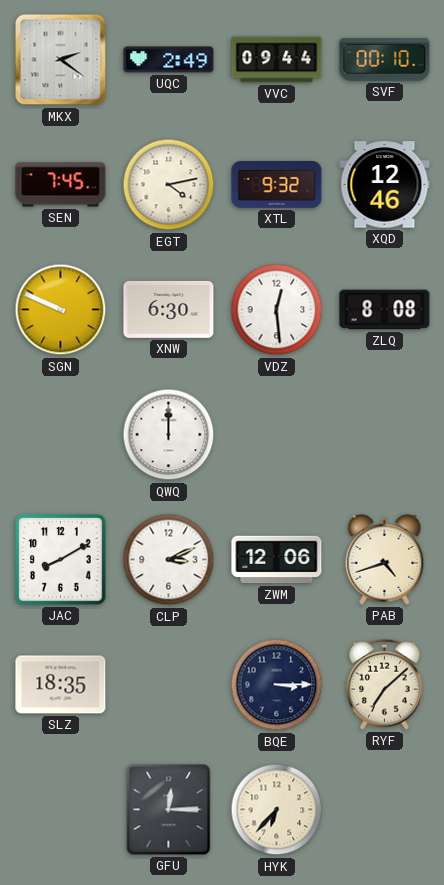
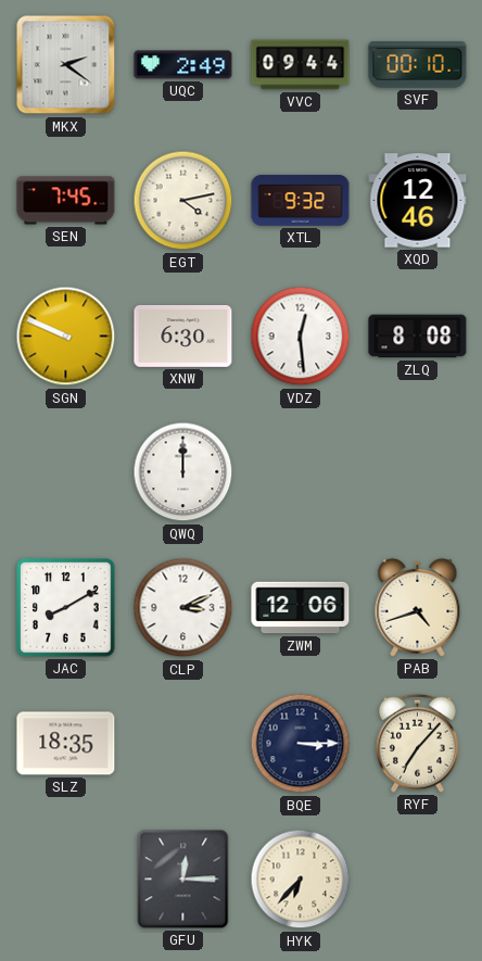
RYF: 7:08 -> 7:07
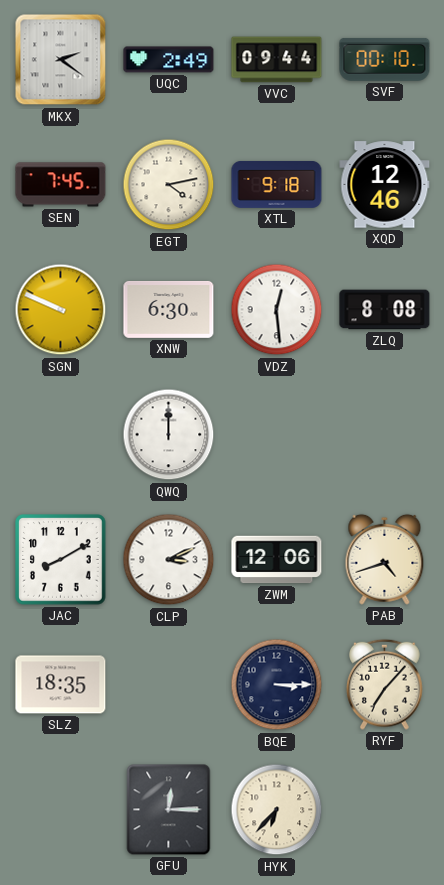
XTL: 9:32 -> 9:18
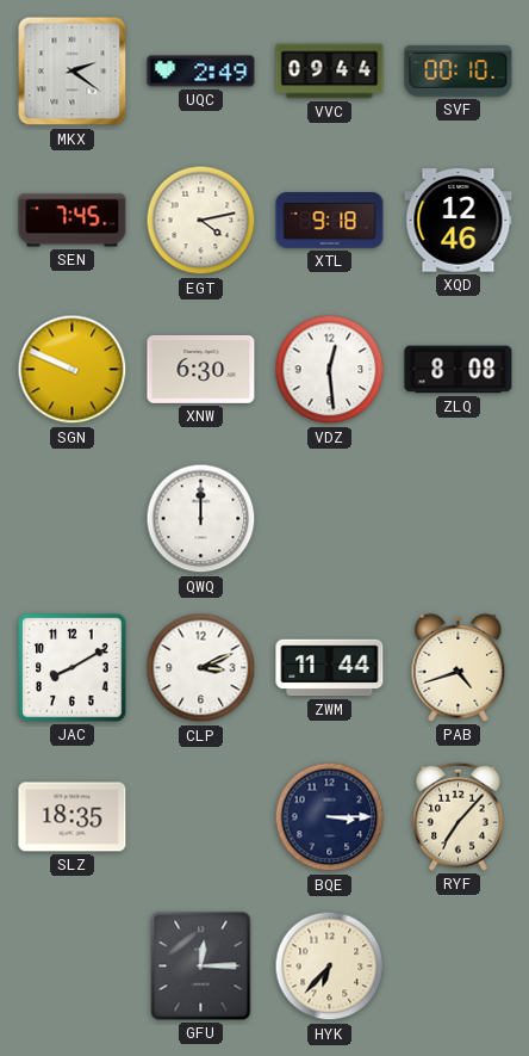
ZWM: 12:06 -> 11:44
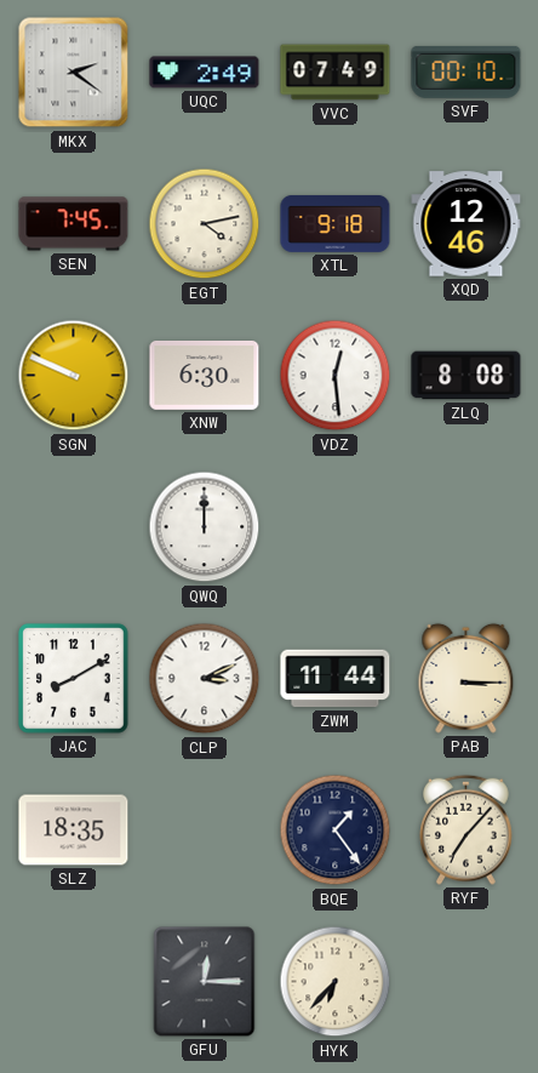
VVC: 09:44 -> 07:49
PAB: 4:42 -> 3:15
BQE: 3:15 -> 1:24
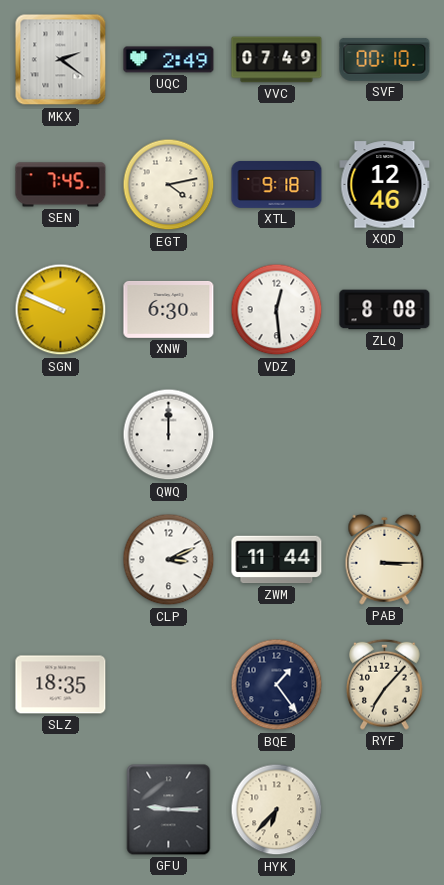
JAC: 8:10 -> none
GFU: 12:15 -> 9:15
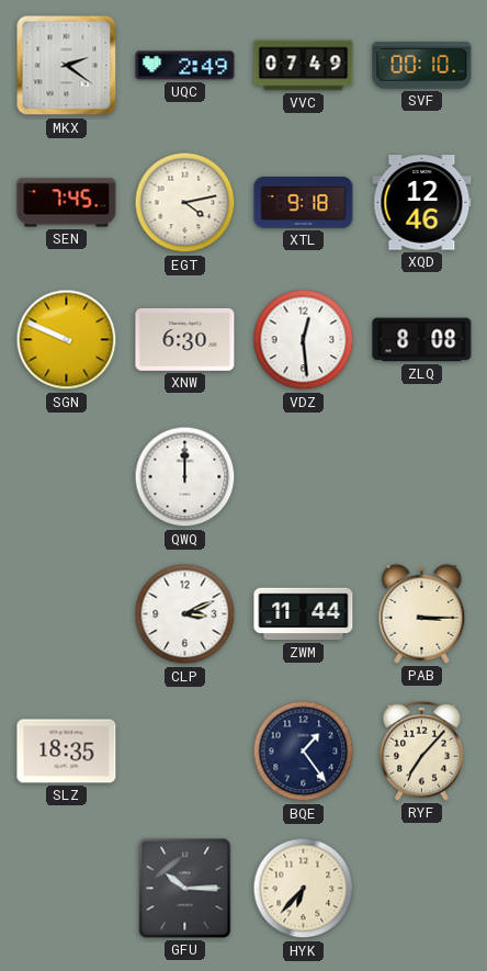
GFU: 9:15 -> 10:15
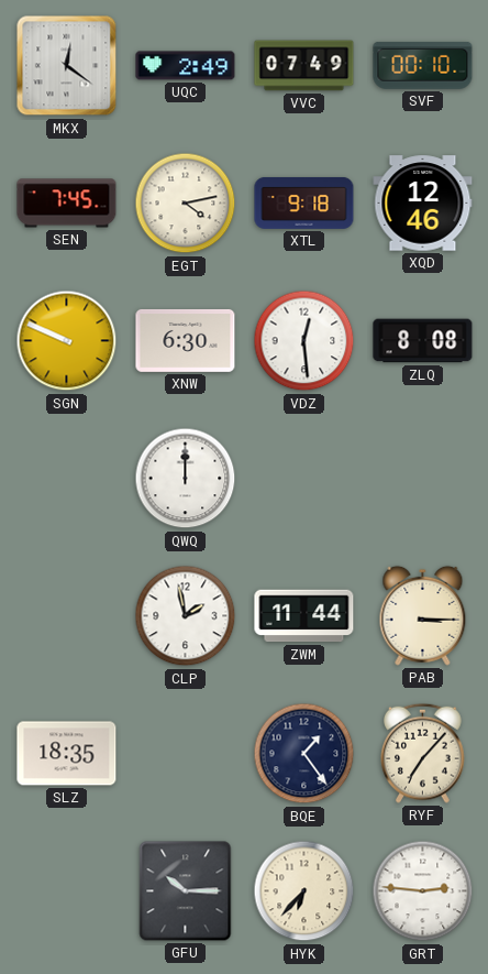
MKX: 2:21 -> 12:21
CLP: 3:11 -> 1:58
GRT: none -> 2:46
